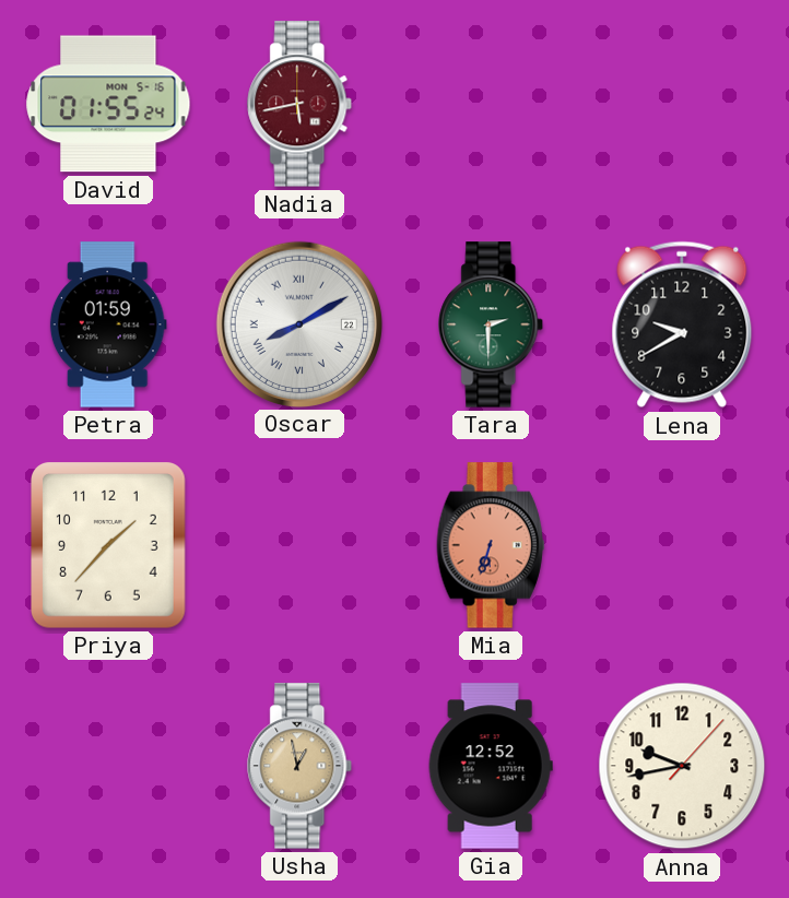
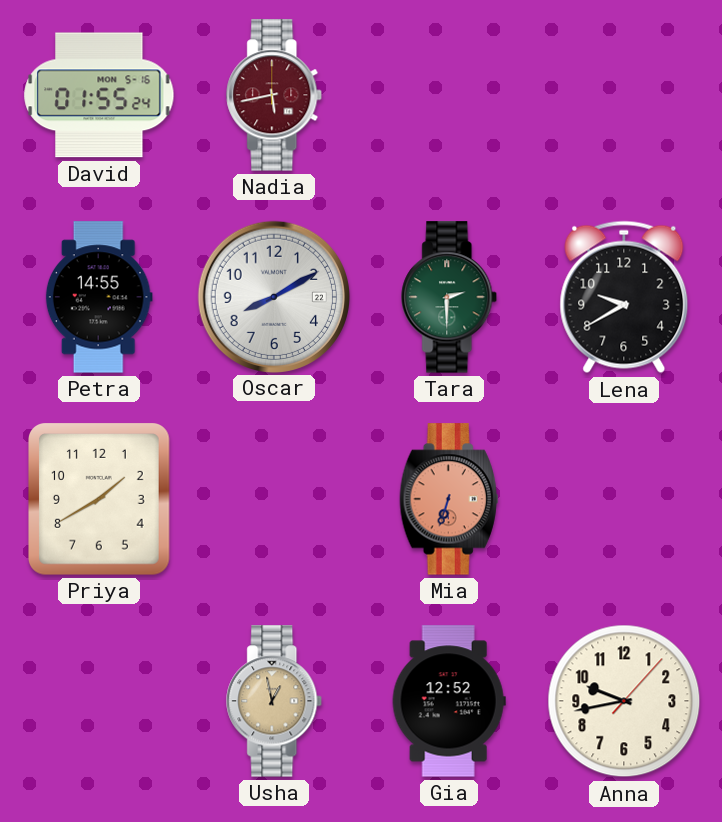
Petra: 01:59 -> 14:55
Oscar numerals: Roman -> Arabic
Priya: 1:37 -> 1:40
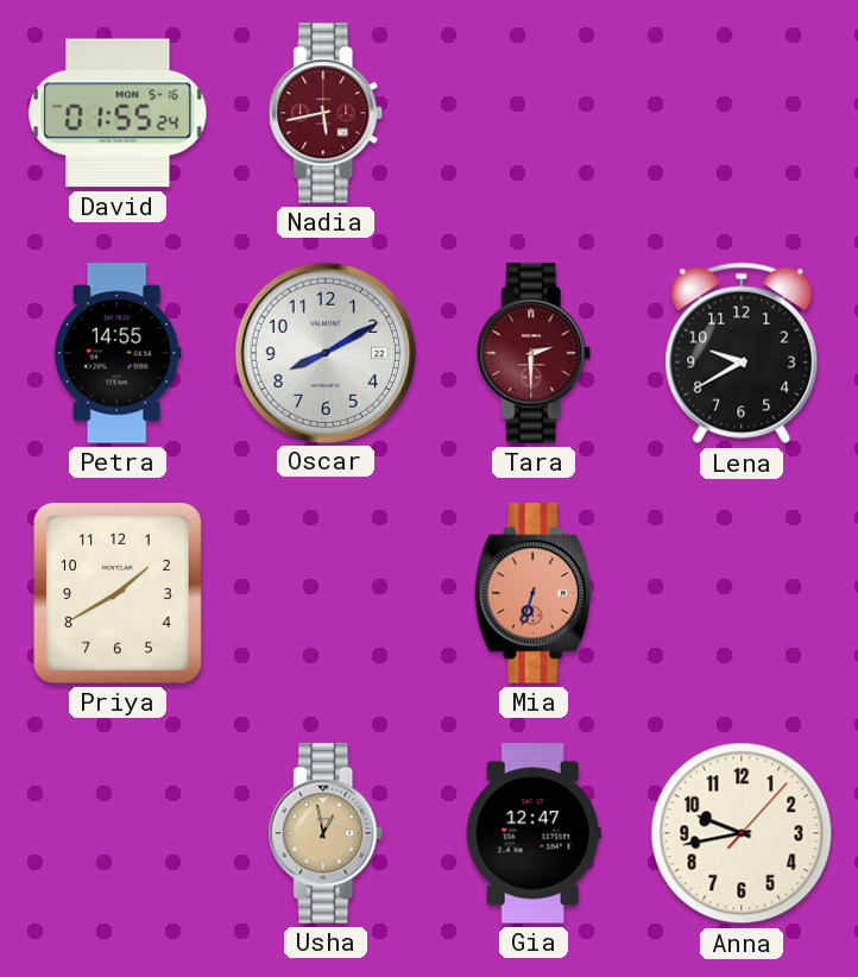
Tara dial: green -> burgundy
Gia: 12:52 -> 12:47
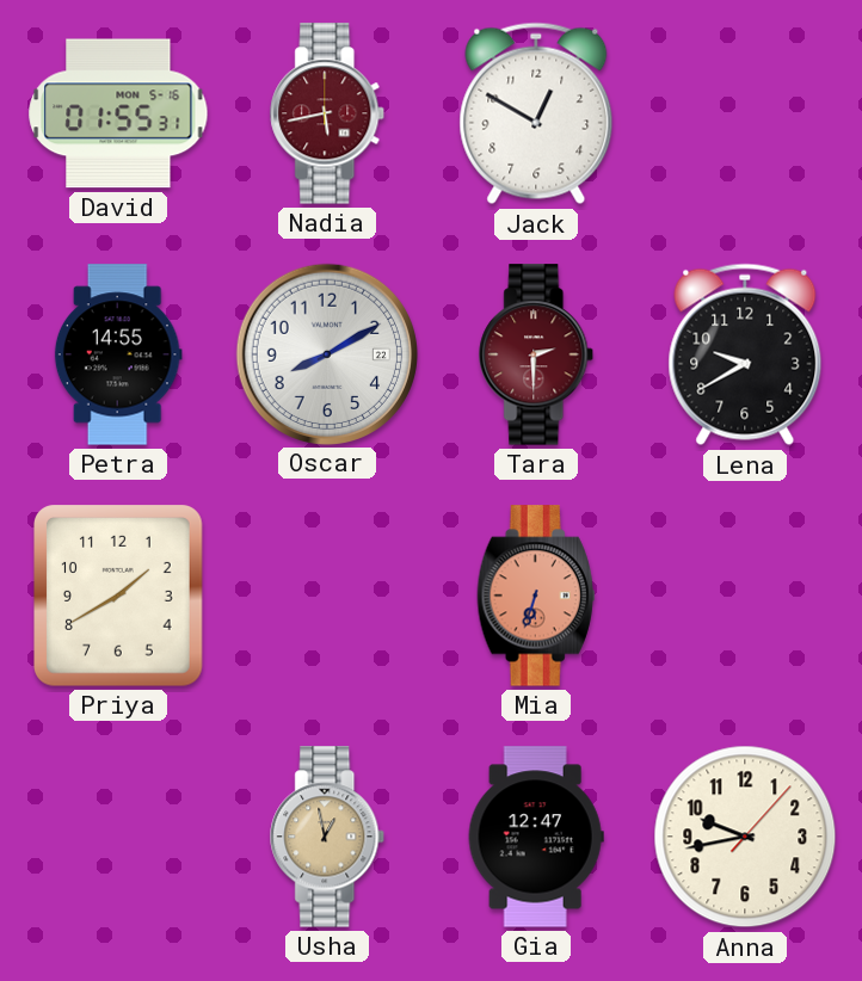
David: 01:55:24 -> 01:55:31
Jack: none -> 12:50
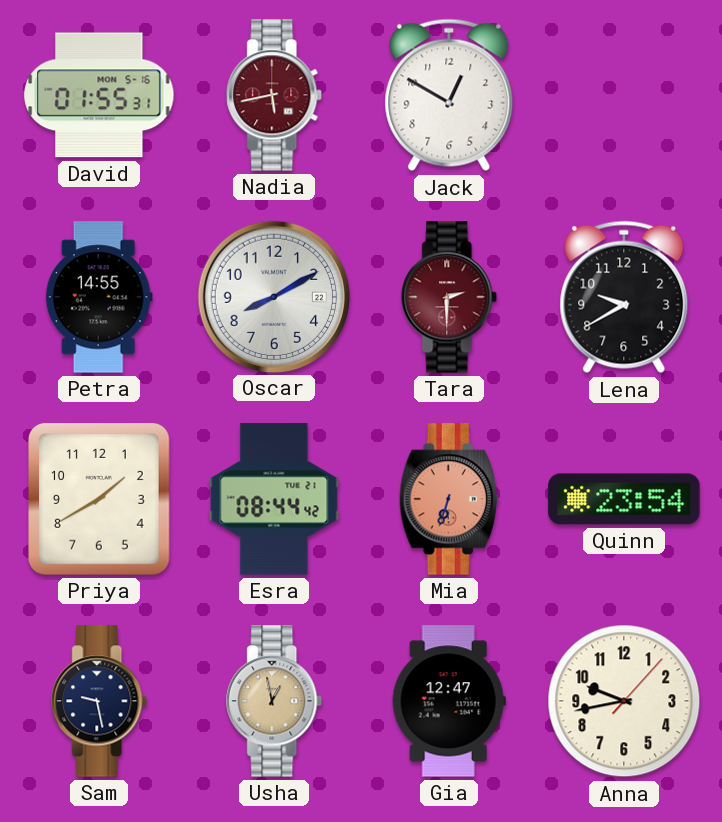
Esra: none -> 08:44
Quinn: none -> 23:54
Sam: none -> 9:28
